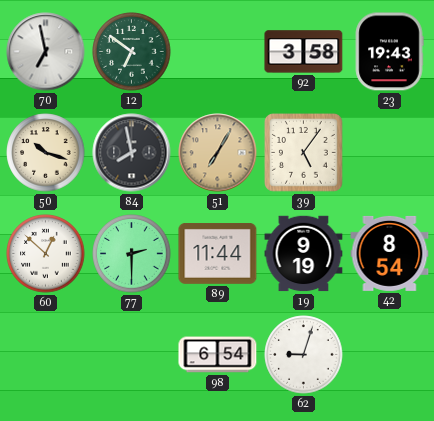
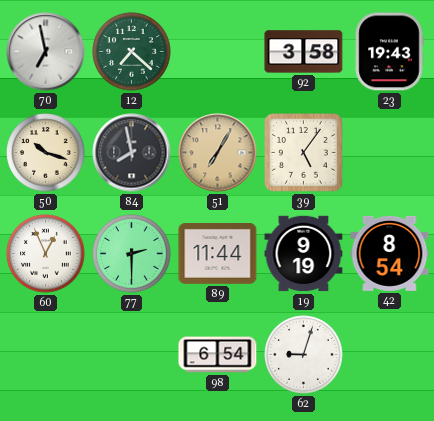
12: 6:51 -> 7:22
60: 12:52 -> 12:56
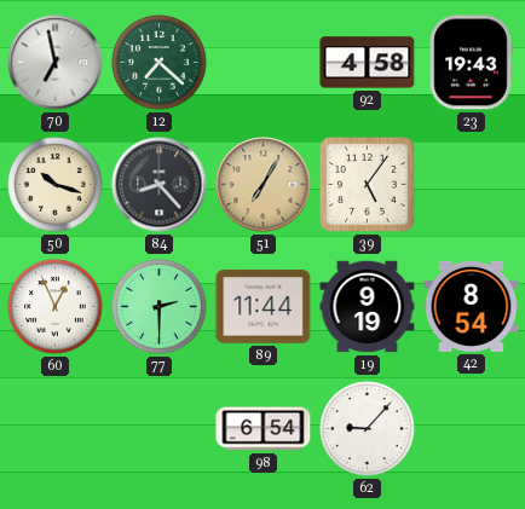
92: 3:58 -> 4:58
84: 7:58 -> 8:23
62: 9:03 -> 9:07
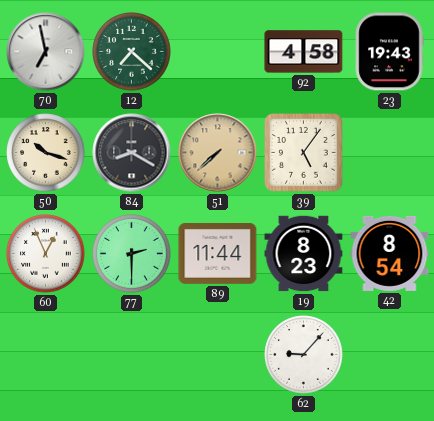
84: 8:23 -> 8:20
51: 7:05 -> 7:38
19: 9:19 -> 8:23
98: 6:54 -> none
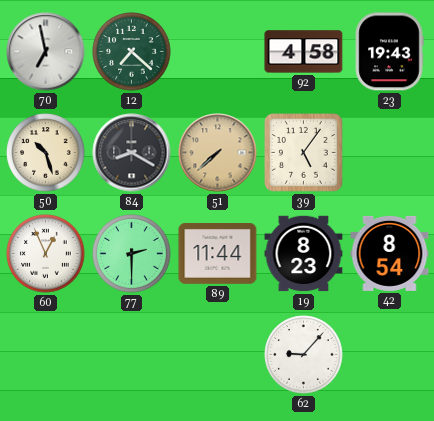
50: 10:18 -> 10:27
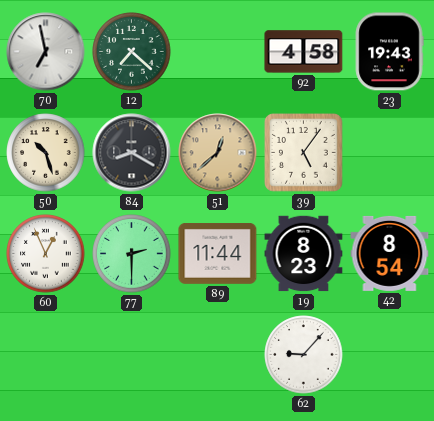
51: 7:38 -> 12:38
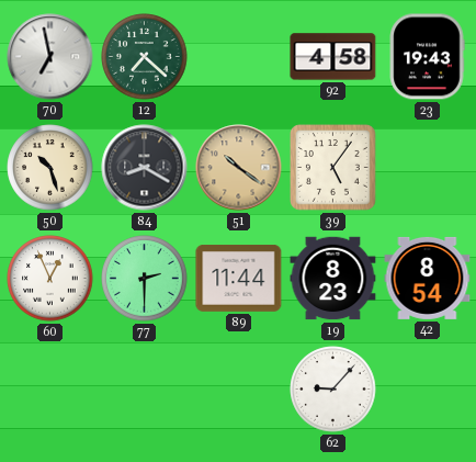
51: 12:38 -> 10:21
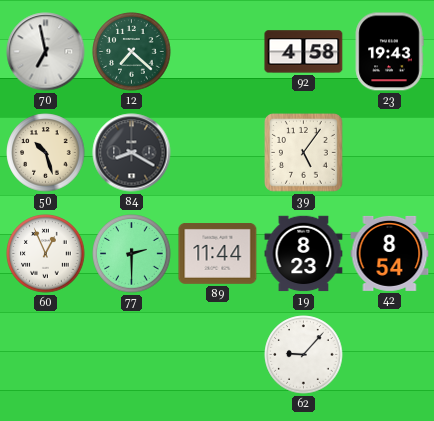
51: 10:21 -> none
